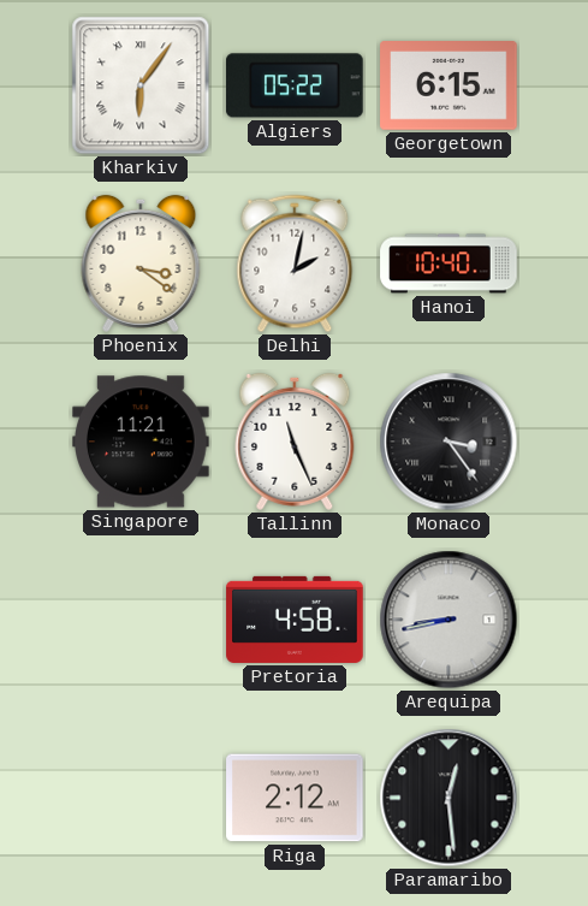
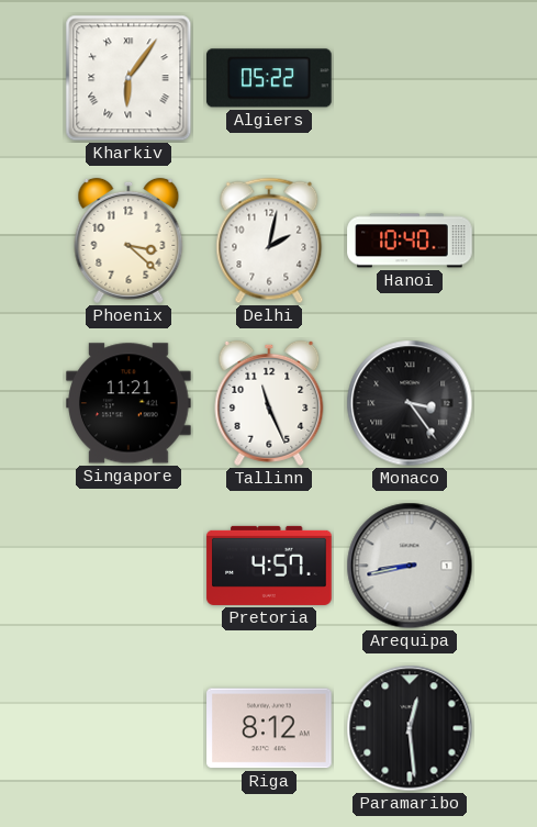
Georgetown: 6:15 -> none
Phoenix: 3:21 -> 3:22
Pretoria: 4:58 -> 4:57
Riga: 2:12 -> 8:12
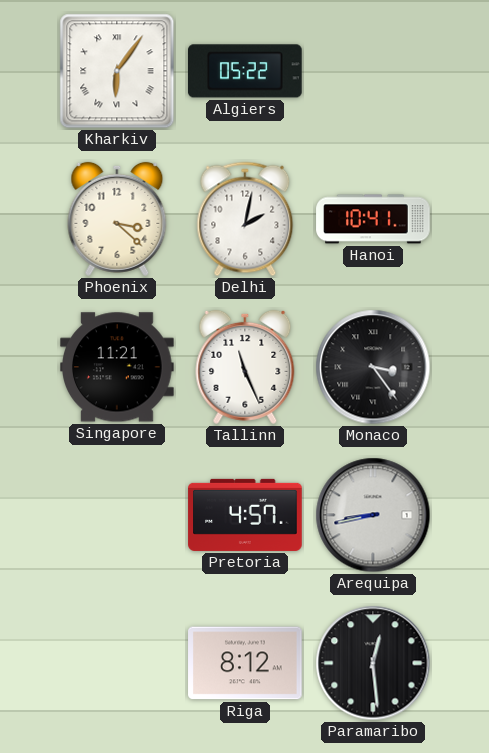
Hanoi: 10:40 -> 10:41
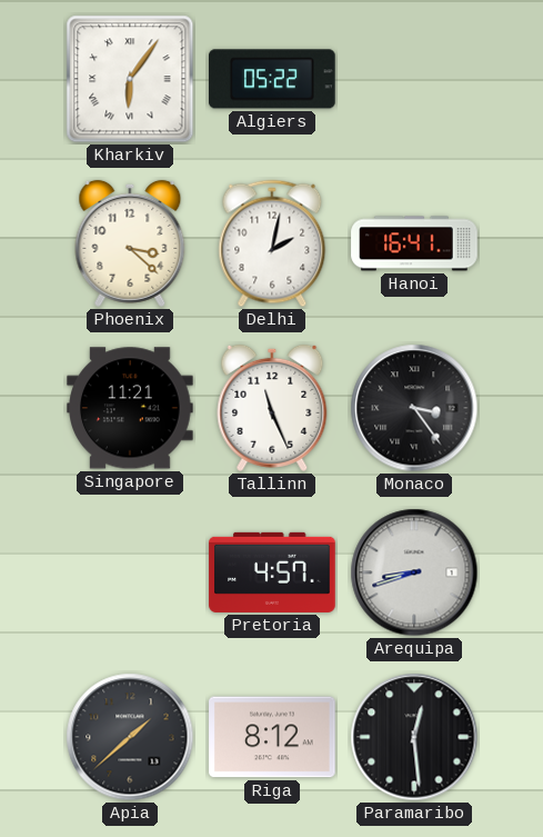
Hanoi: 10:41 -> 16:41
Arequipa: 8:43 -> 8:42
Apia: none -> 1:38
